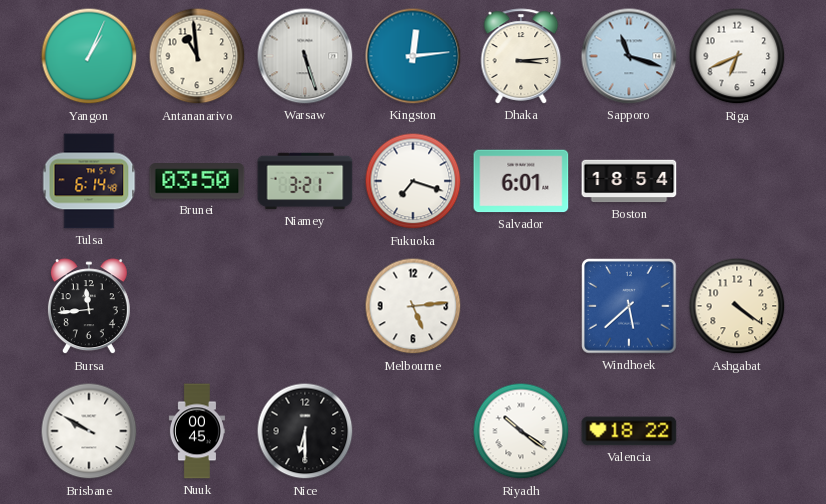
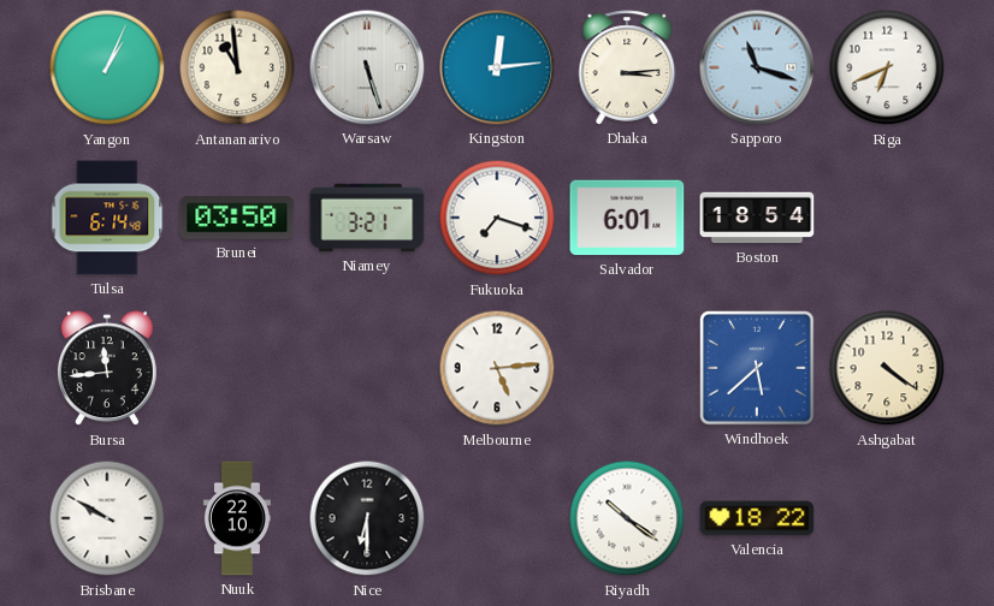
Nuuk: 00:45 -> 22:10
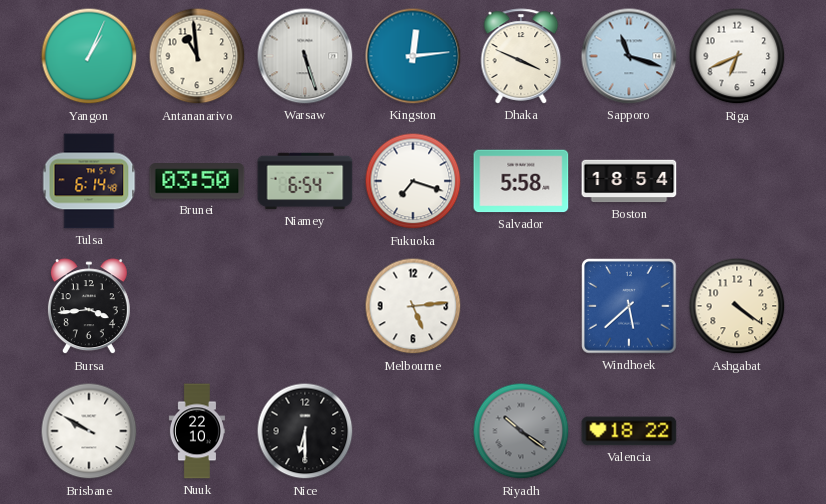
Dhaka: 3:14 -> 3:49
Niamey: 3:21 -> 6:54
Salvador: 6:01 -> 5:58
Bursa: 11:44 -> 3:44
Riyadh dial: white -> grey
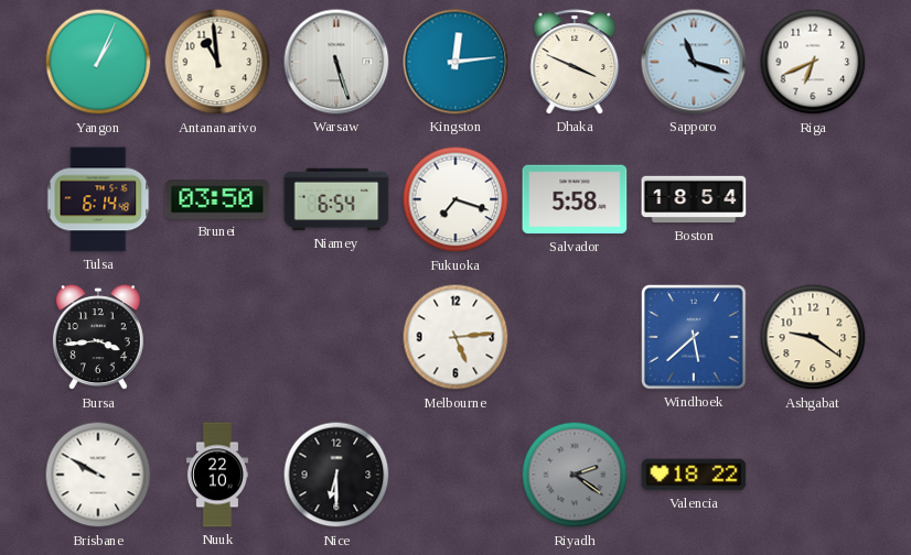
Ashgabat: 4:21 -> 9:21
Riyadh: 10:21 -> 2:21
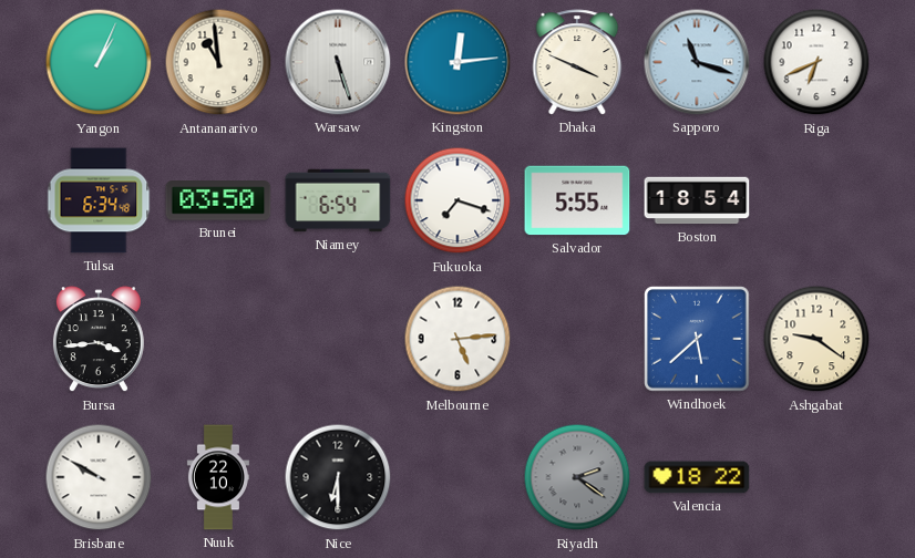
Tulsa: 6:14 -> 6:34
Salvador: 5:58 -> 5:55
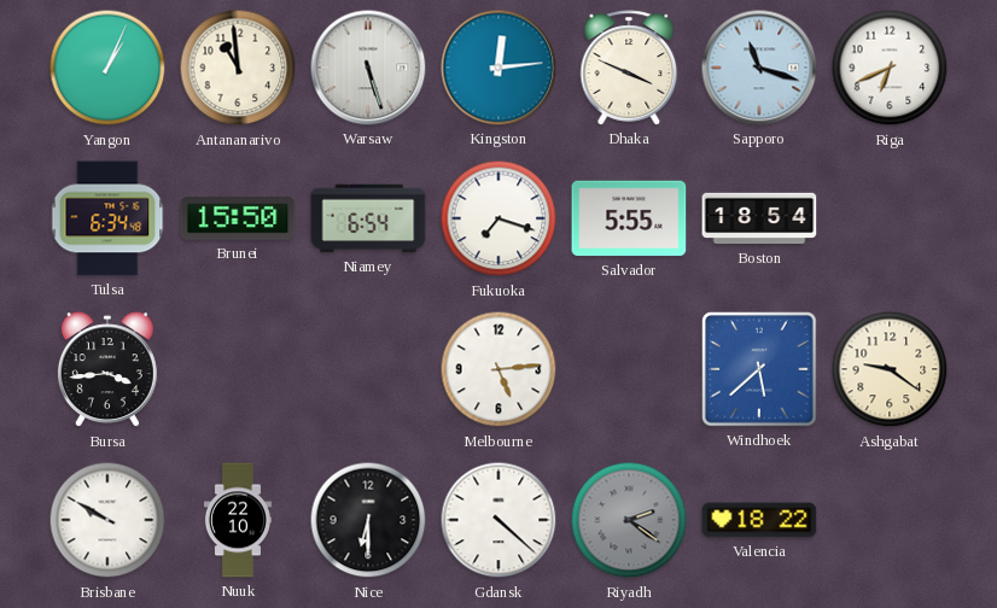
Brunei: 03:50 -> 15:50
Gdansk: none -> 4:22
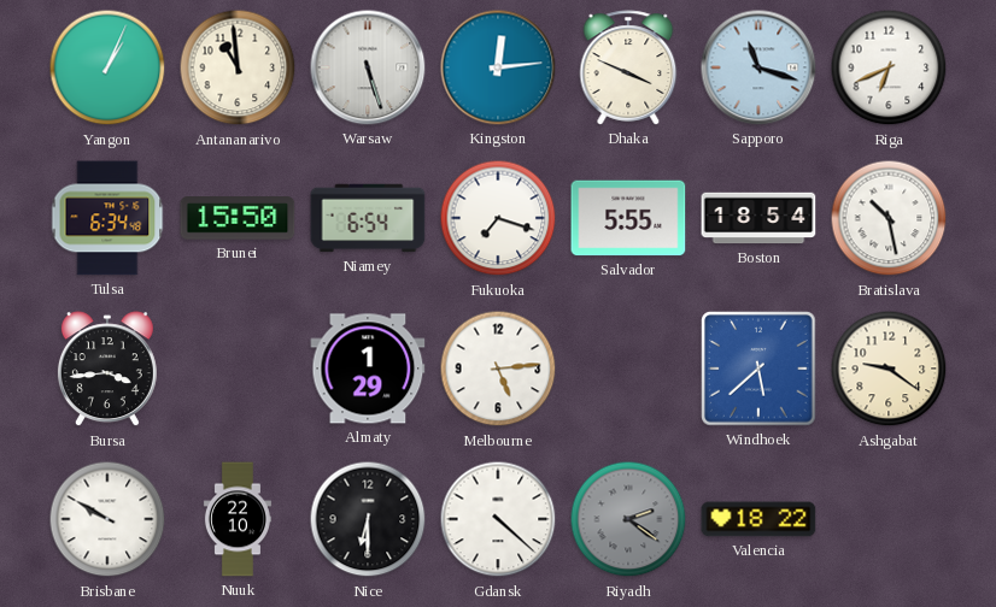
Bratislava: none -> 10:28
Almaty: none -> 1:29
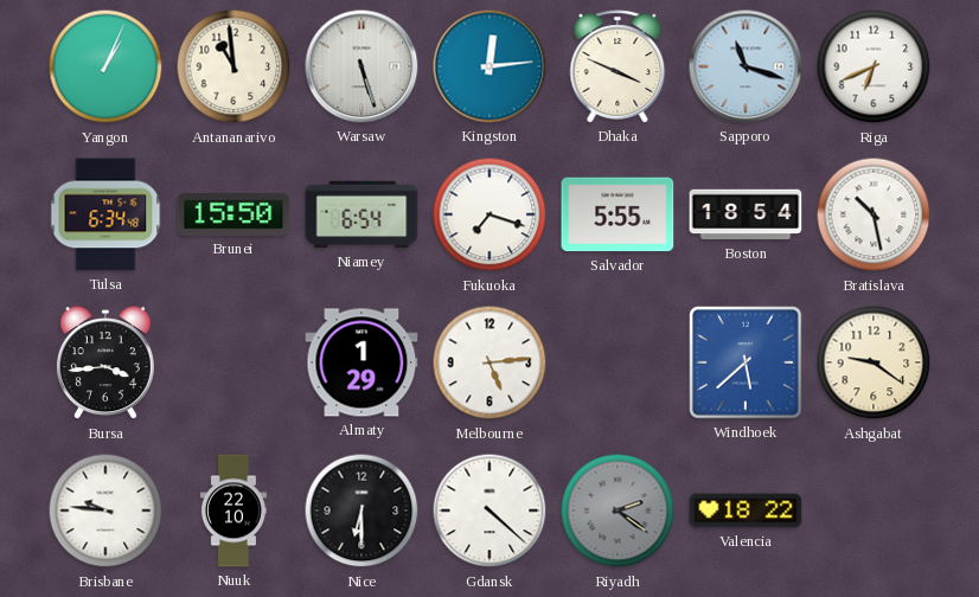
Brisbane: 9:50 -> 9:46
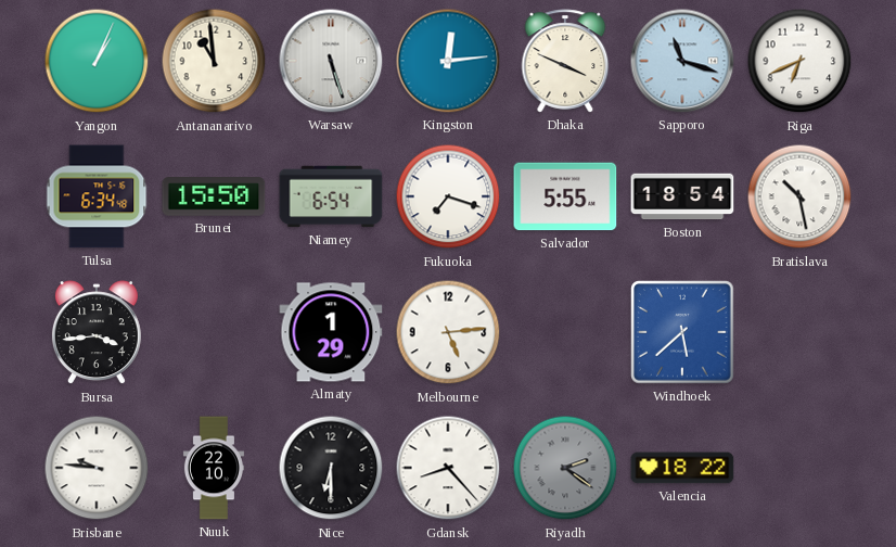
Ashgabat: 9:21 -> none
Gdansk: 4:22 -> 8:23
